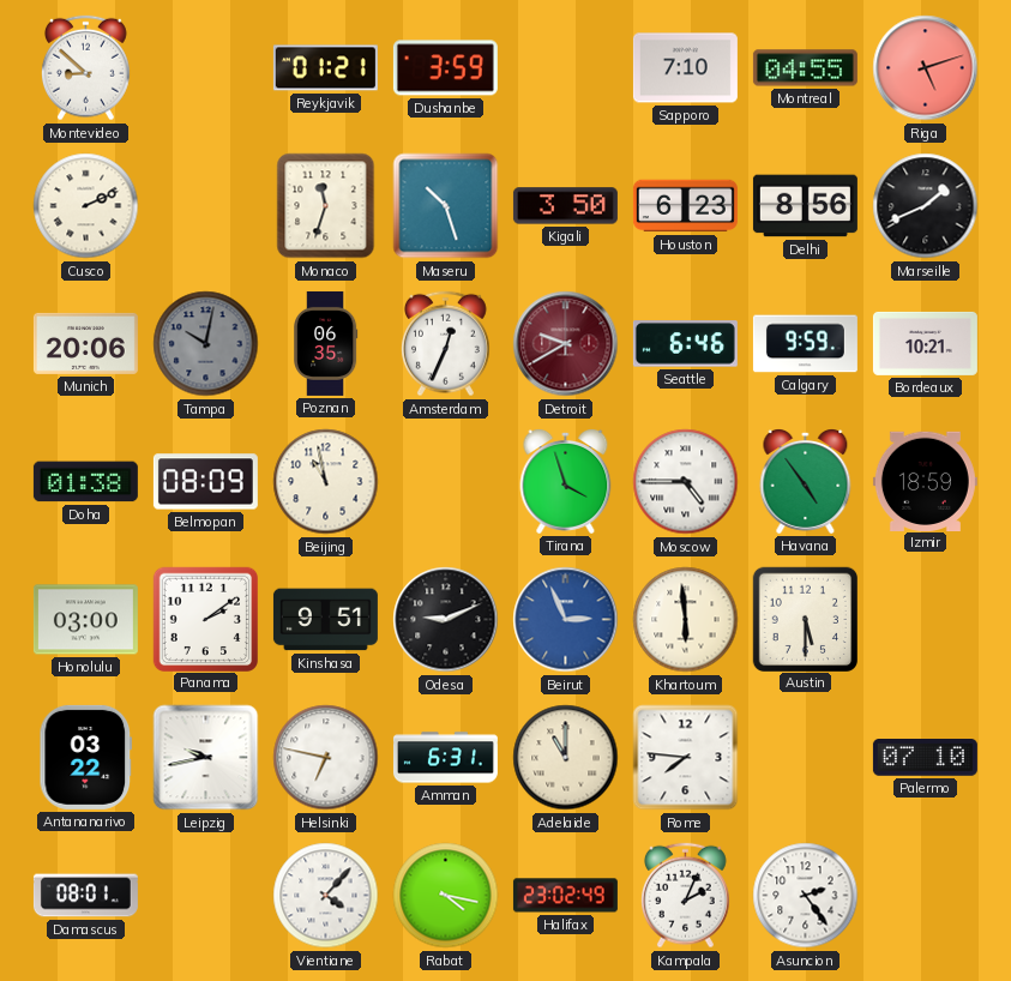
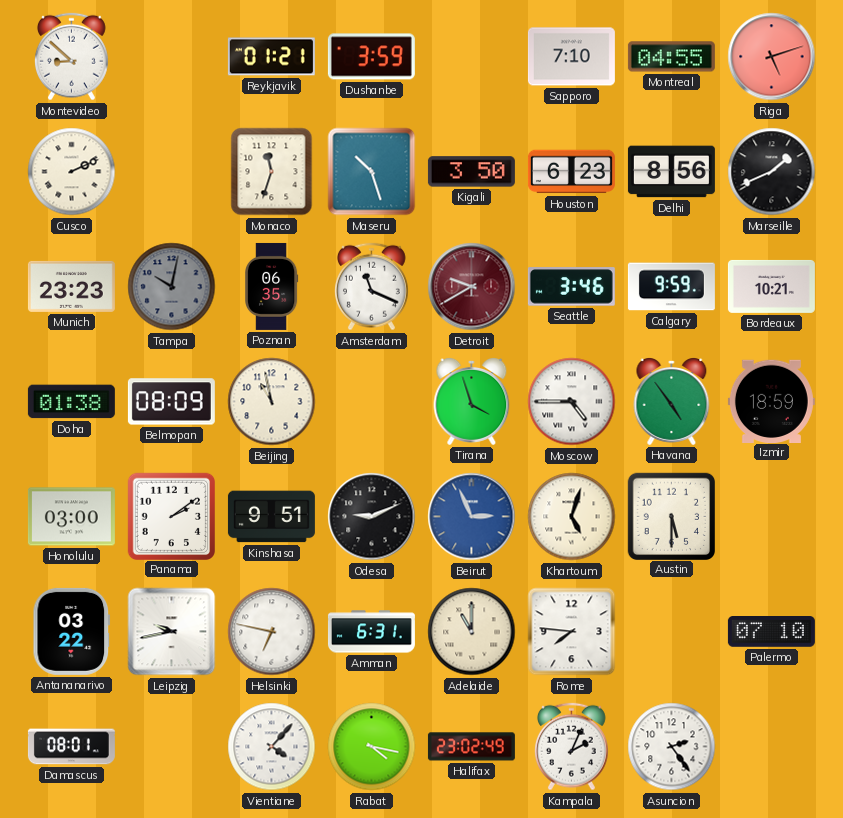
Munich: 20:06 -> 23:23
Amsterdam: 12:34 -> 11:19
Seattle: 6:46 -> 3:46
Khartoum: 5:59 -> 5:03
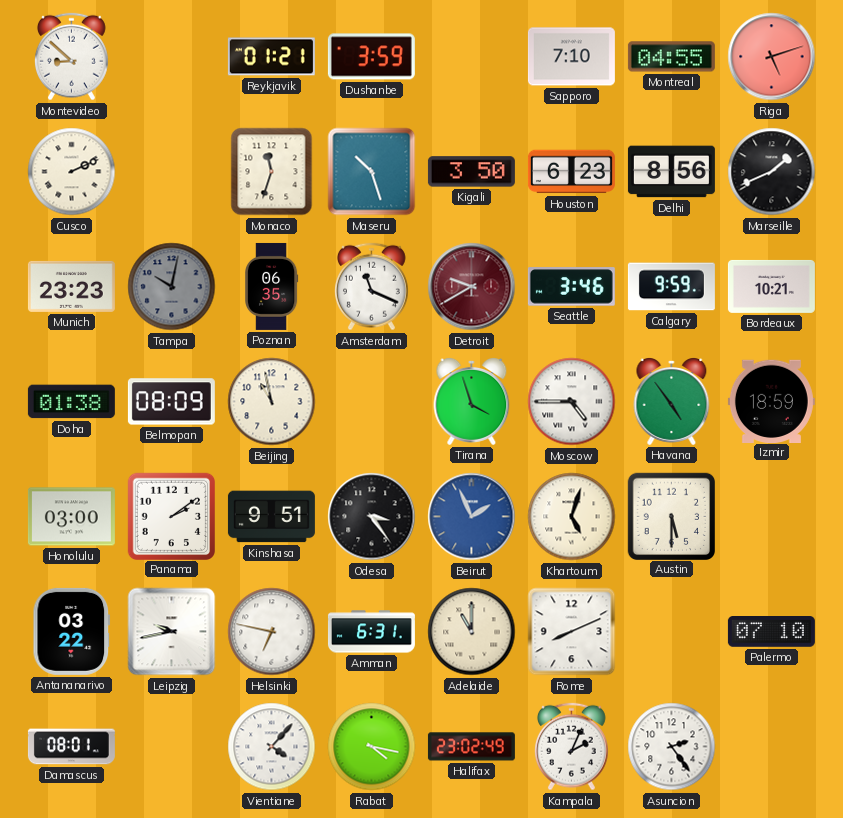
Odesa: 9:11 -> 3:24
Beirut: 2:56 -> 1:56
Rome: 7:46 -> 8:11
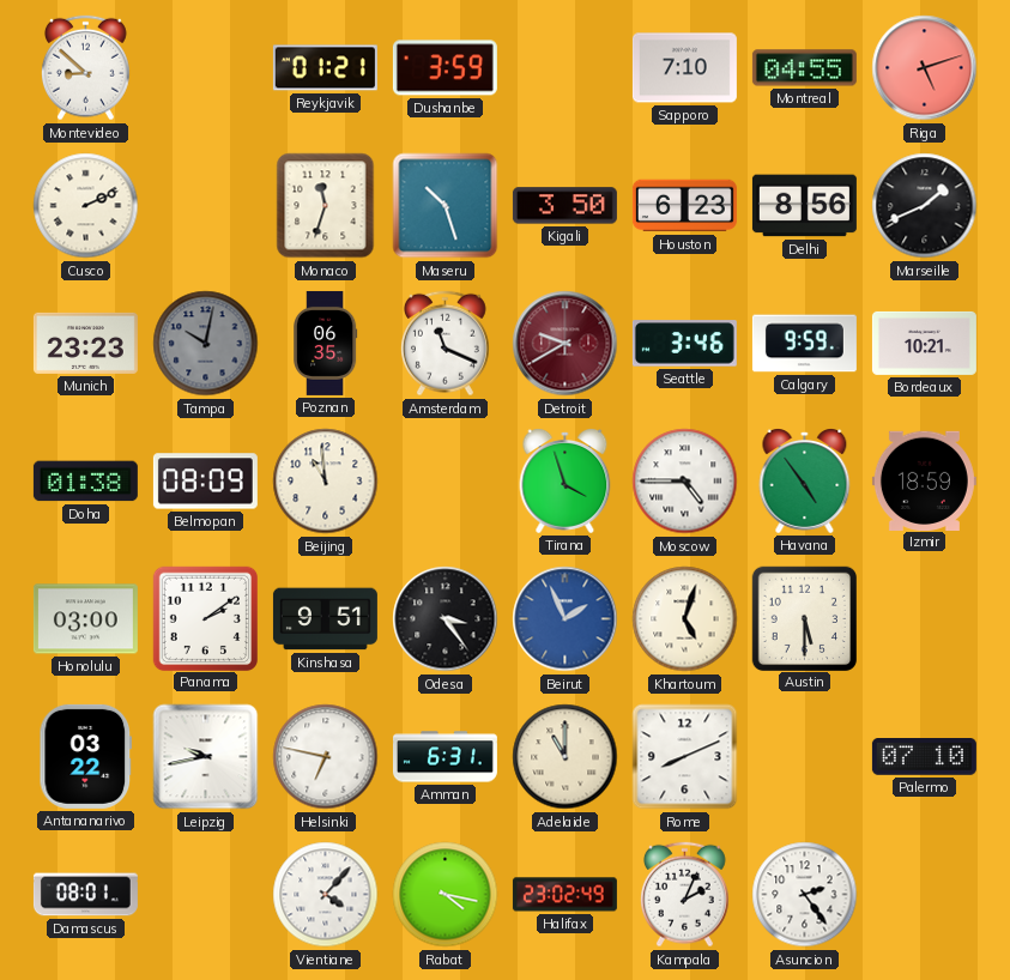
Beijing: 10:58 -> 10:59
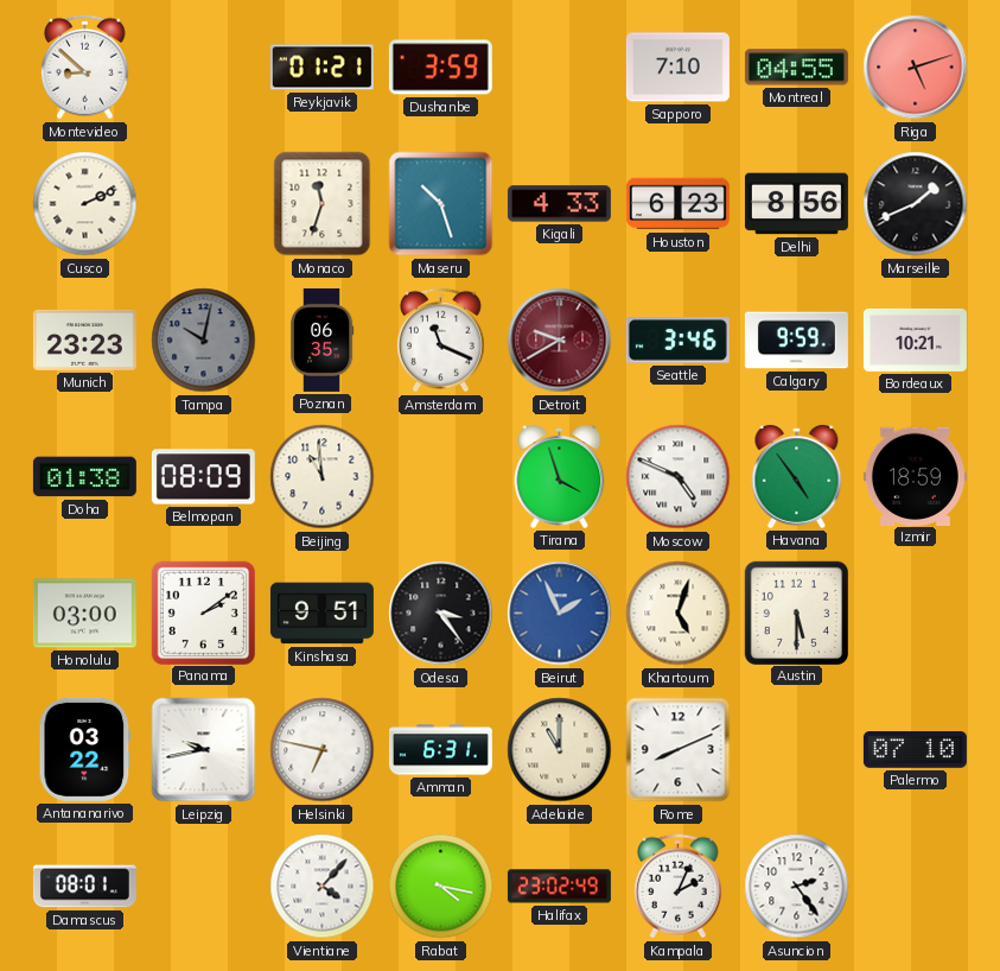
Kigali: 3:50 -> 4:33
Moscow: 4:45 -> 4:49
